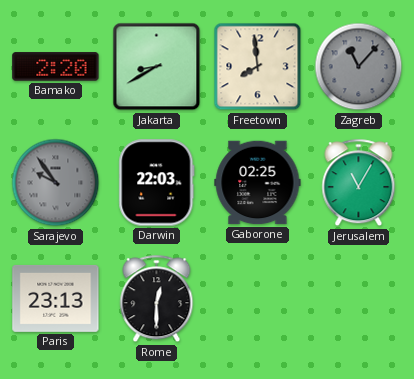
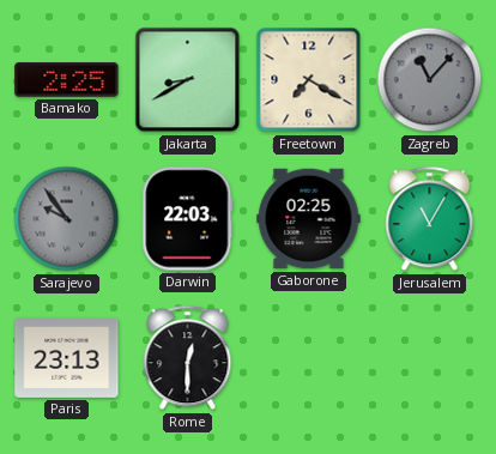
Bamako: 2:20 -> 2:25
Freetown: 7:59 -> 7:20
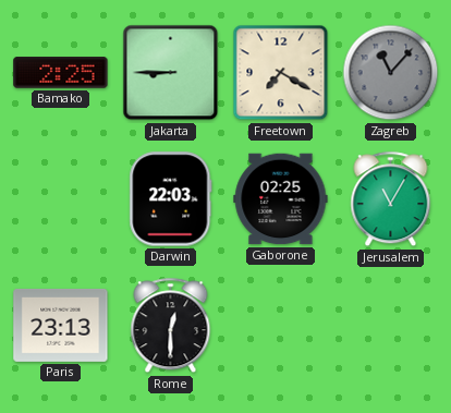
Jakarta: 8:40 -> 8:45
Sarajevo: 9:54 -> none
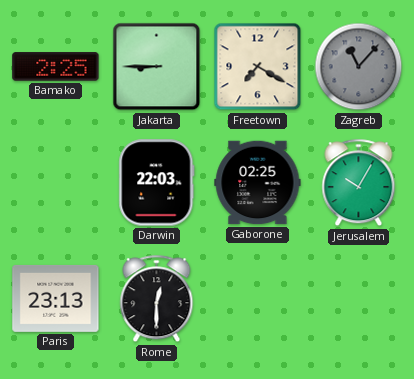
Jerusalem: 11:05 -> 10:05
